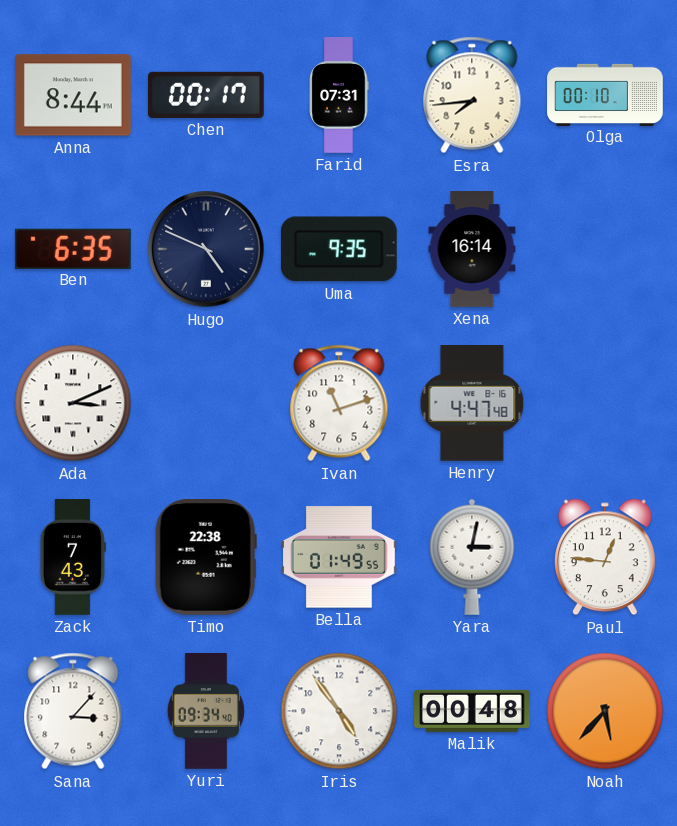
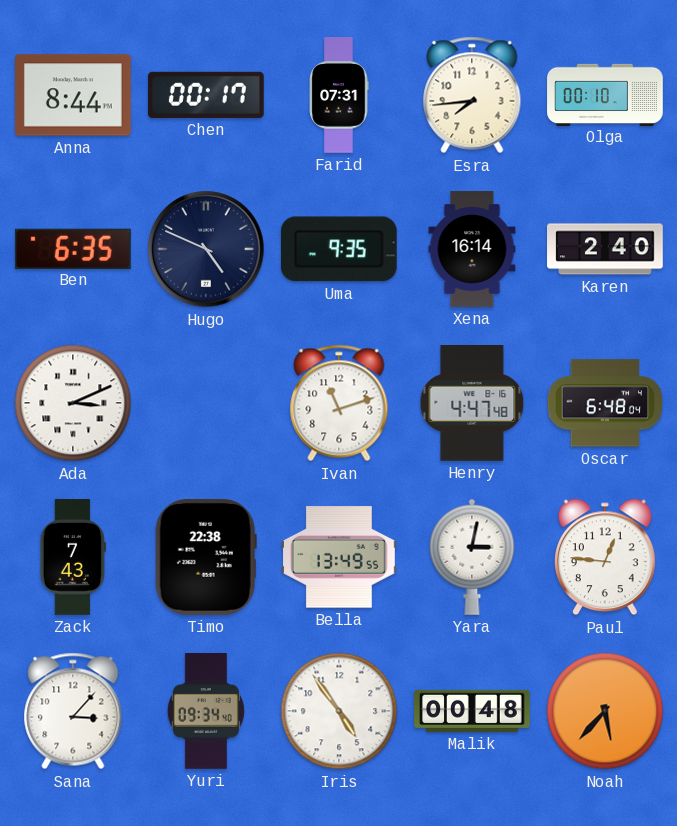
Karen: none -> 2:40
Oscar: none -> 6:48
Bella: 01:49 -> 13:49
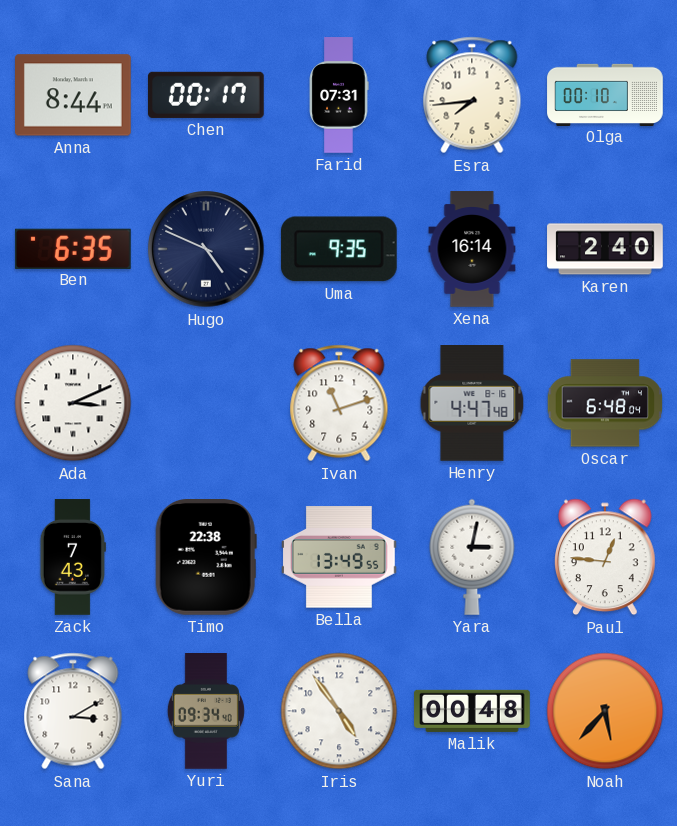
Sana: 3:07 -> 3:10
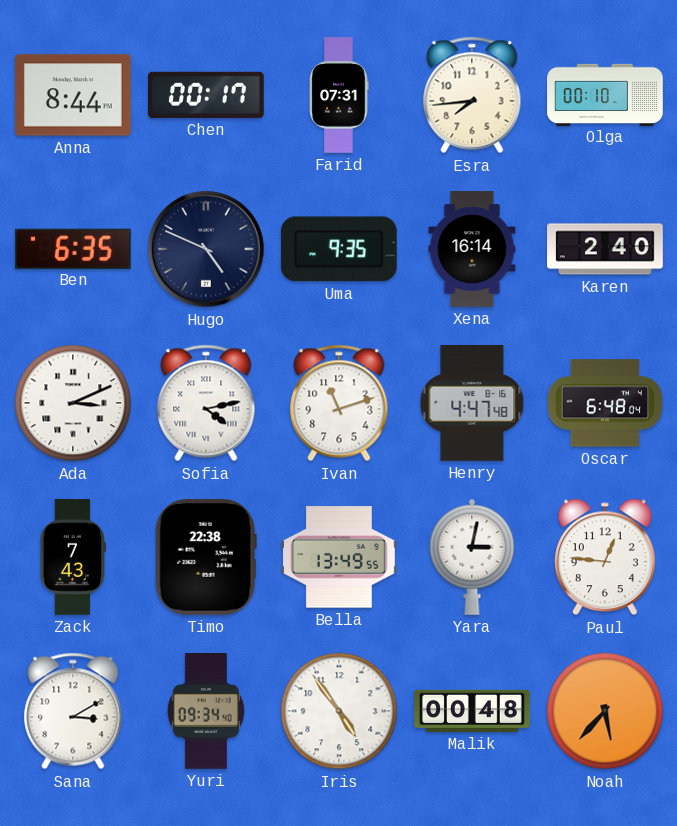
Sofia: none -> 4:13
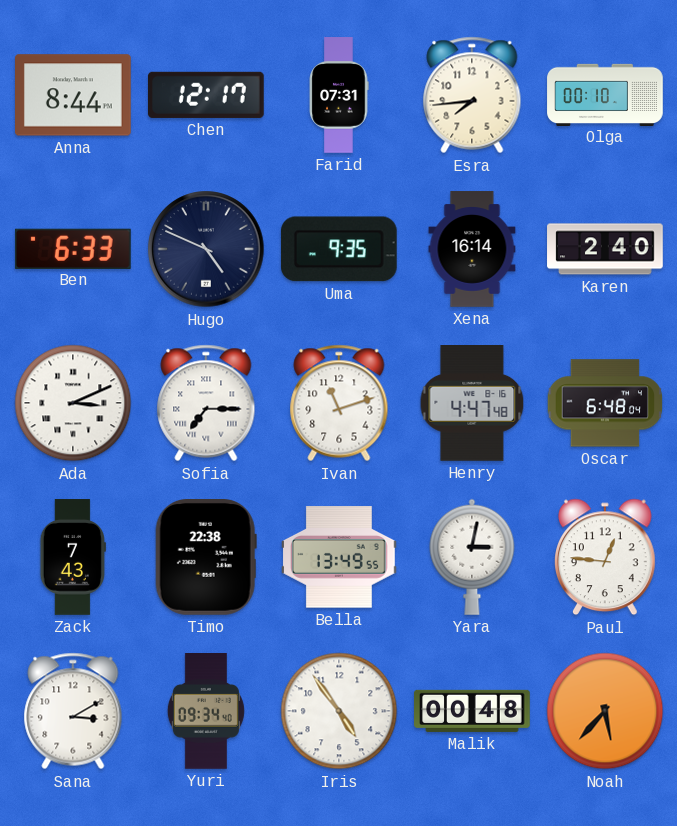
Chen: 00:17 -> 12:17
Ben: 6:35 -> 6:33
Sofia: 4:13 -> 7:15
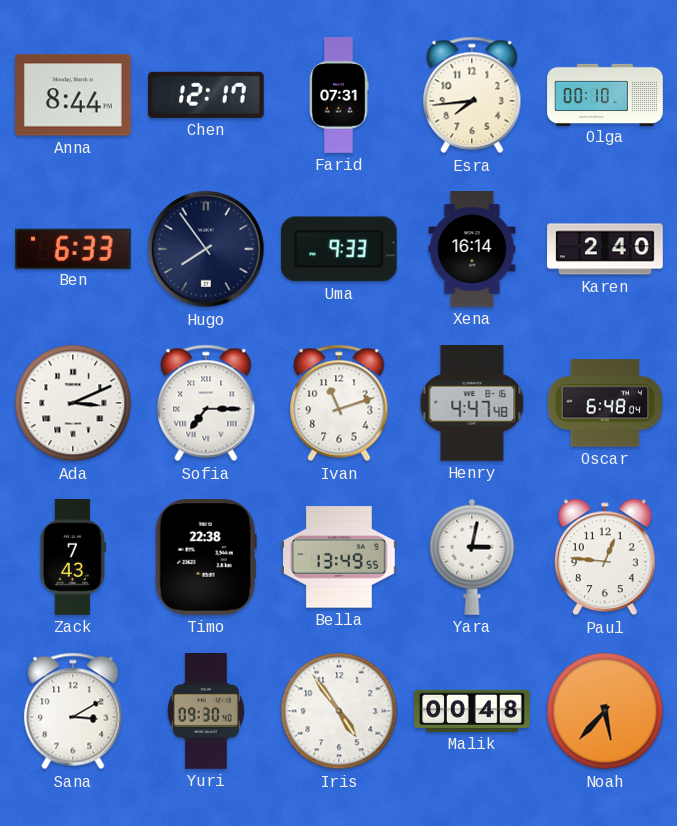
Hugo: 4:49 -> 7:54
Uma: 9:35 -> 9:33
Yuri: 09:34 -> 09:30
